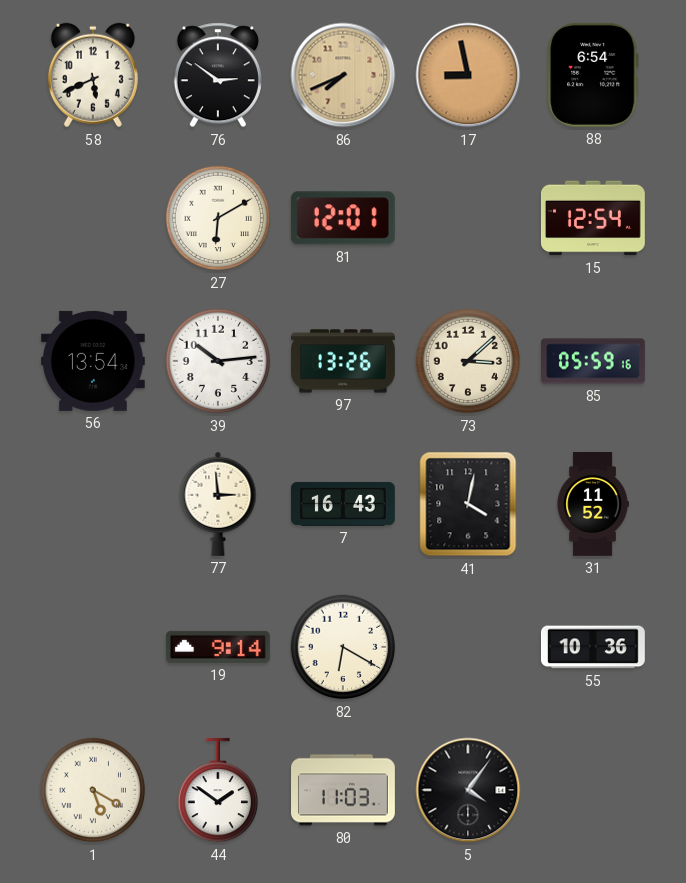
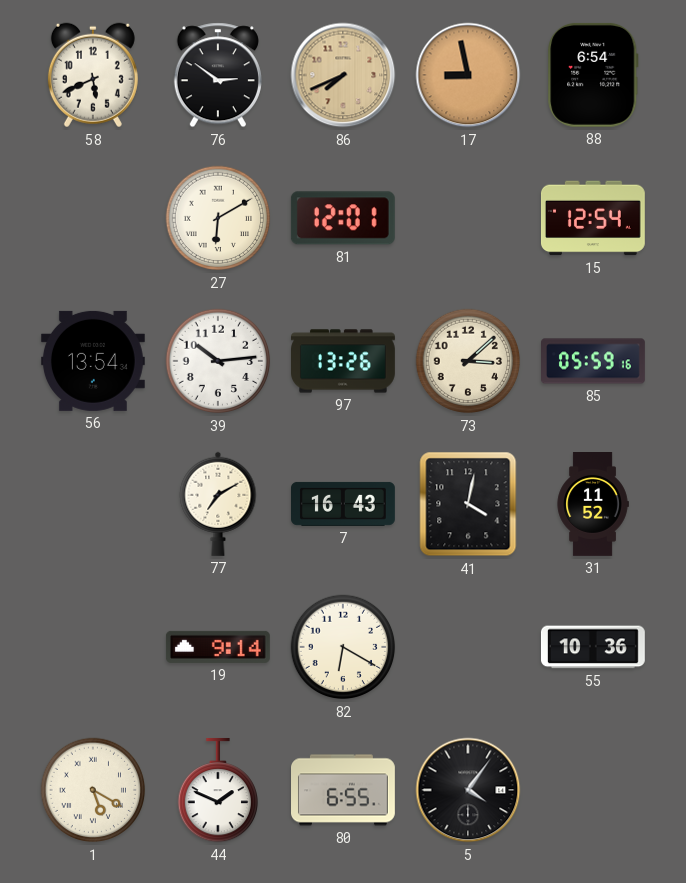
77: 2:59 -> 7:10
44: 1:51 -> 1:49
80: 11:03 -> 6:55
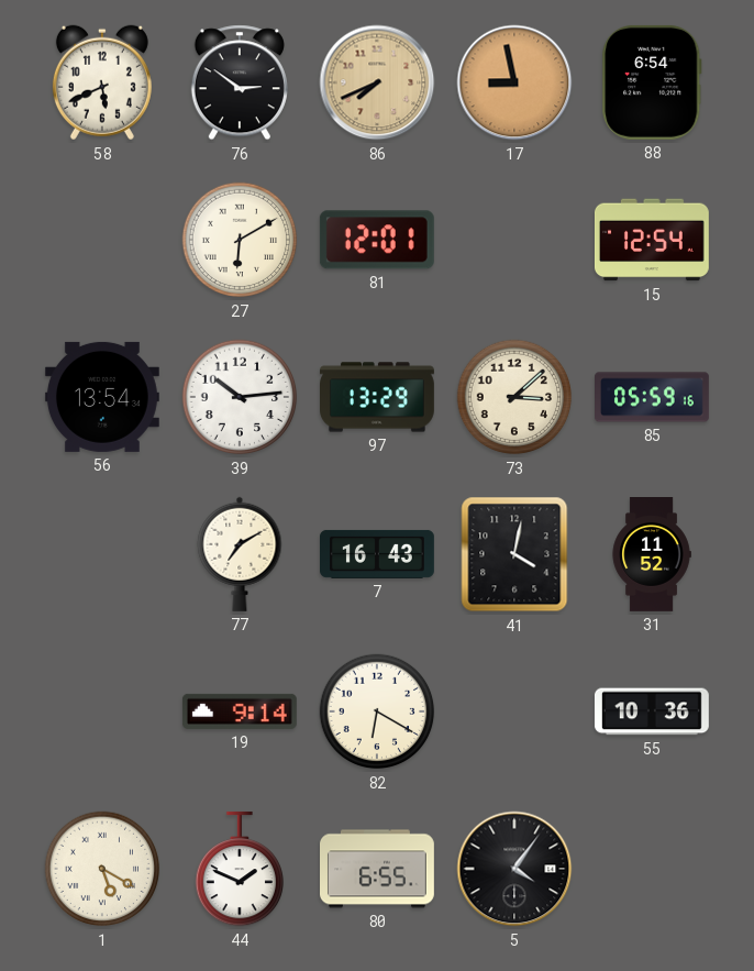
97: 13:26 -> 13:29
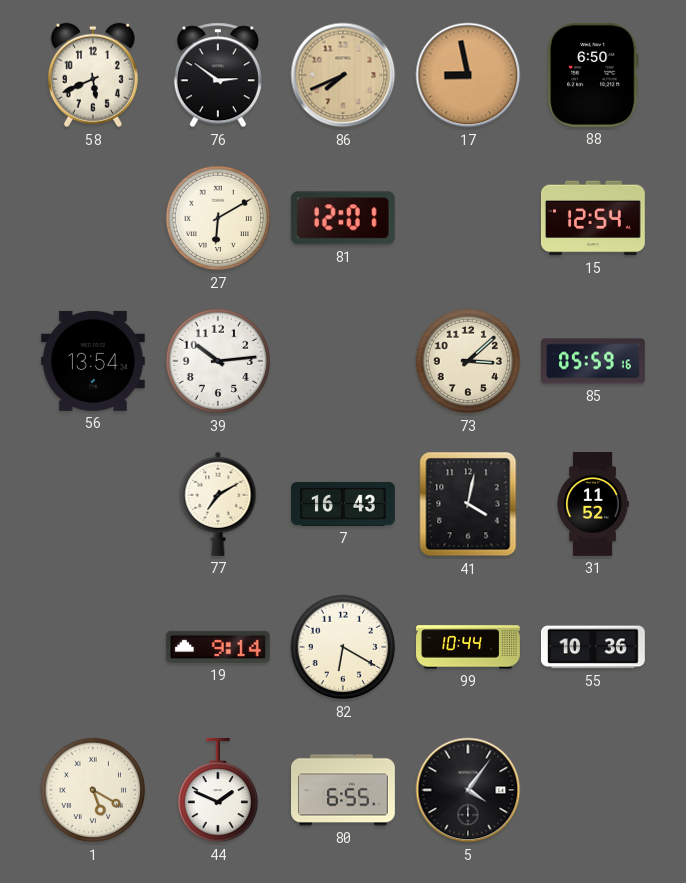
88: 6:54 -> 6:50
97: 13:29 -> none
99: none -> 10:44
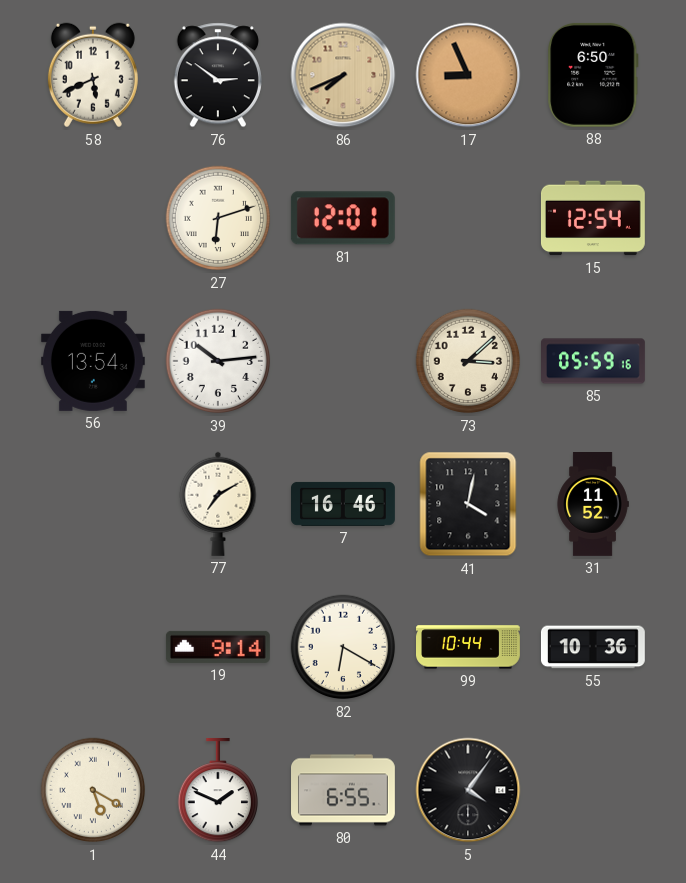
17: 8:58 -> 8:56
27: 6:10 -> 6:12
7: 16:43 -> 16:46
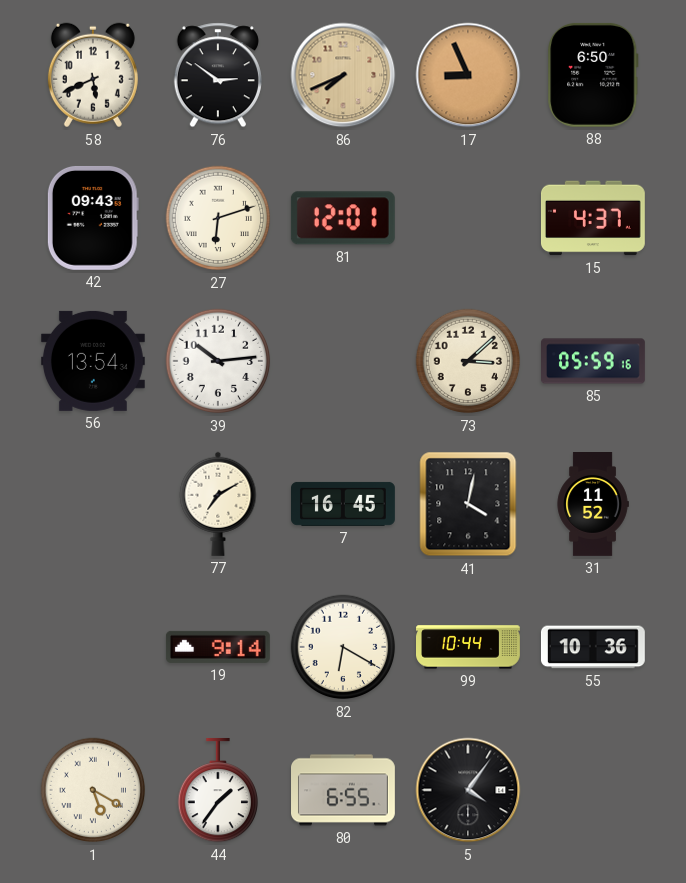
42: none -> 09:43
15: 12:54 -> 4:37
7: 16:46 -> 16:45
44: 1:49 -> 1:36
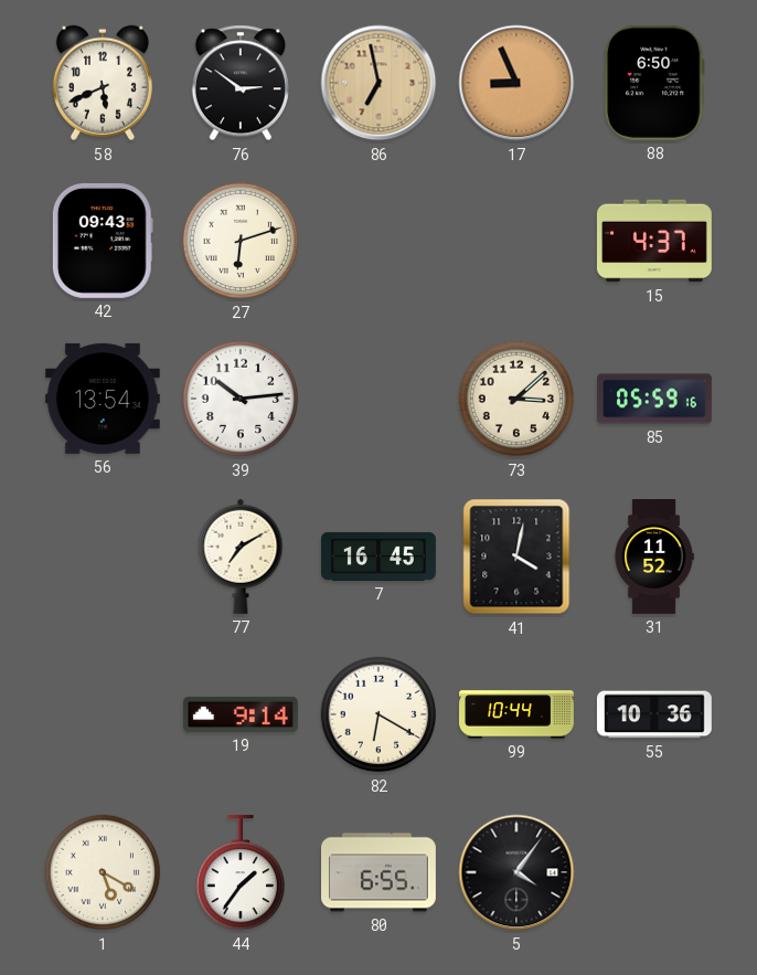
86: 7:41 -> 6:58
81: 12:01 -> none
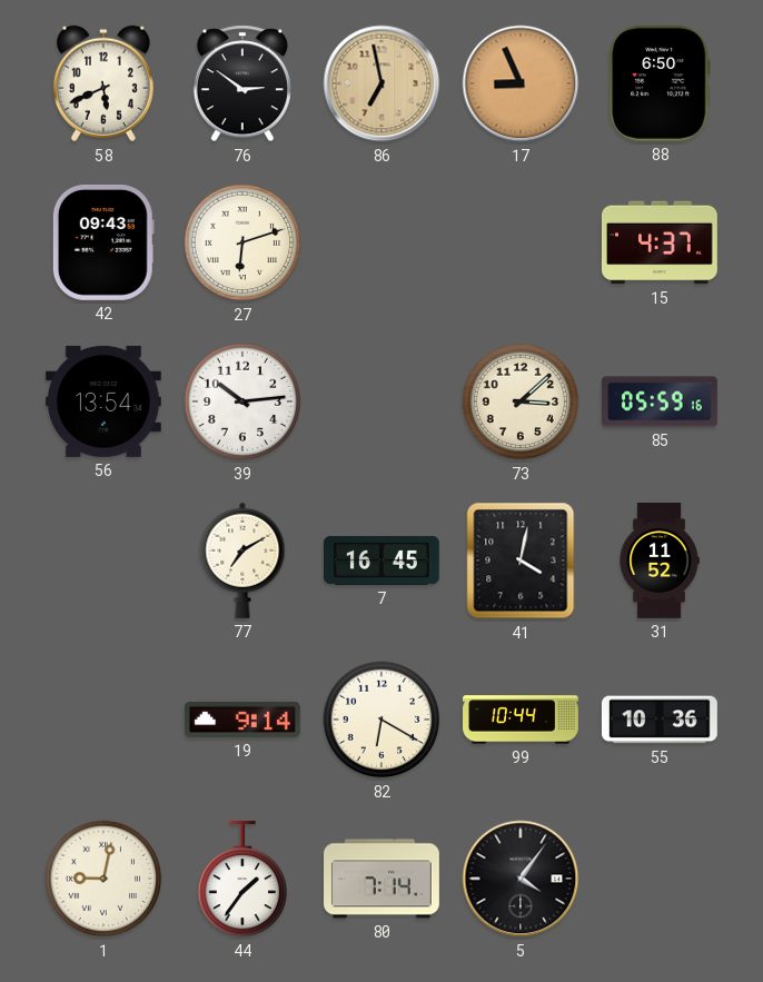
1: 5:20 -> 9:02
80: 6:55 -> 7:14
